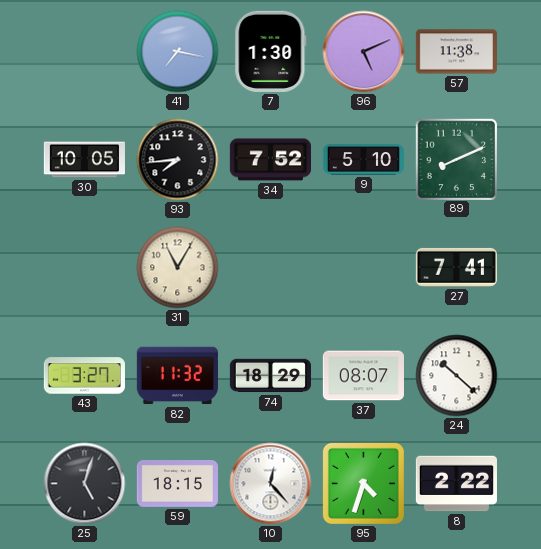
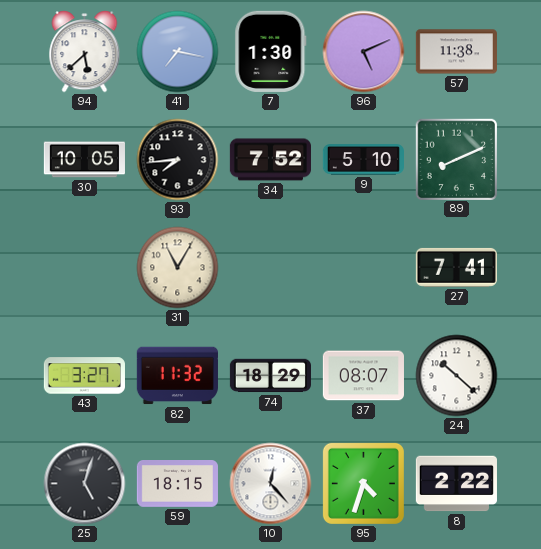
94: none -> 5:38
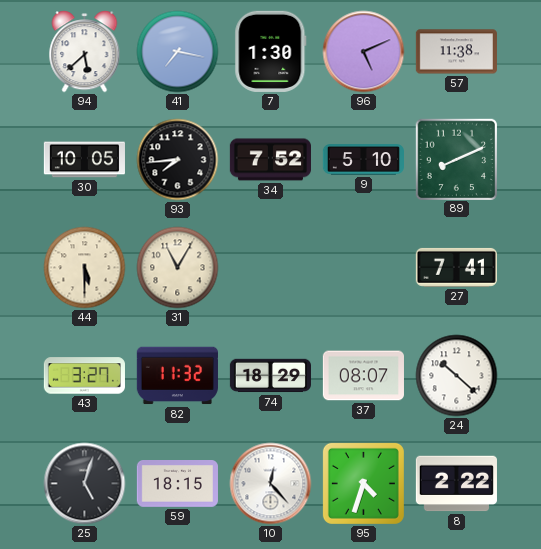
44: none -> 5:30
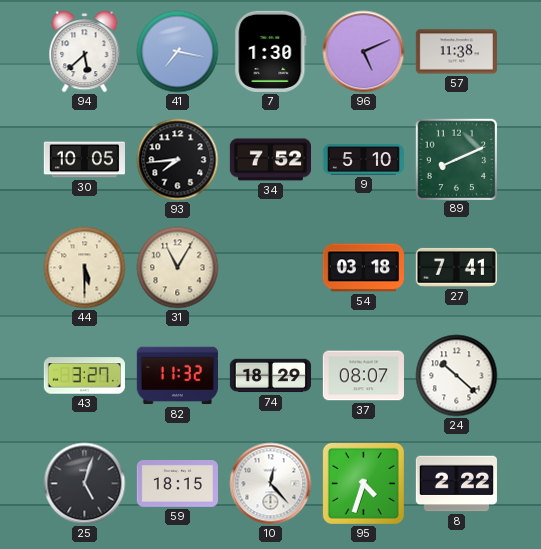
54: none -> 03:18
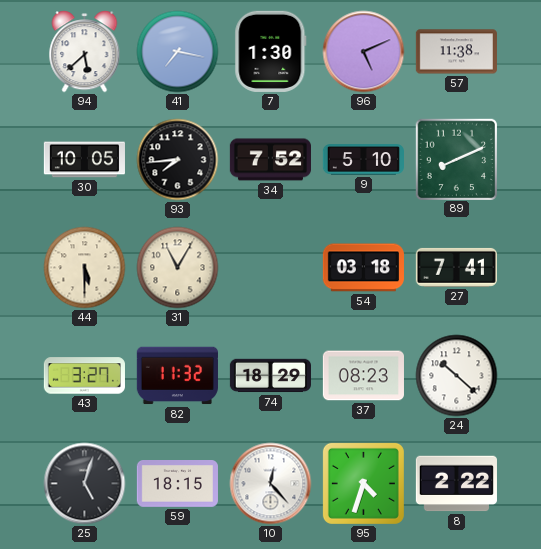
37: 08:07 -> 08:23
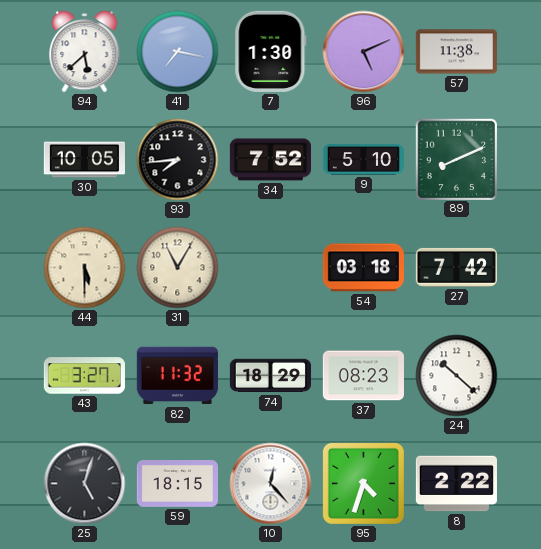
27: 7:41 -> 7:42
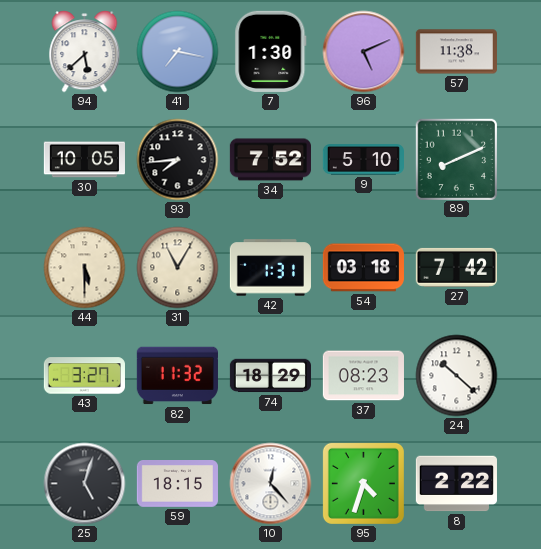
42: none -> 1:31
